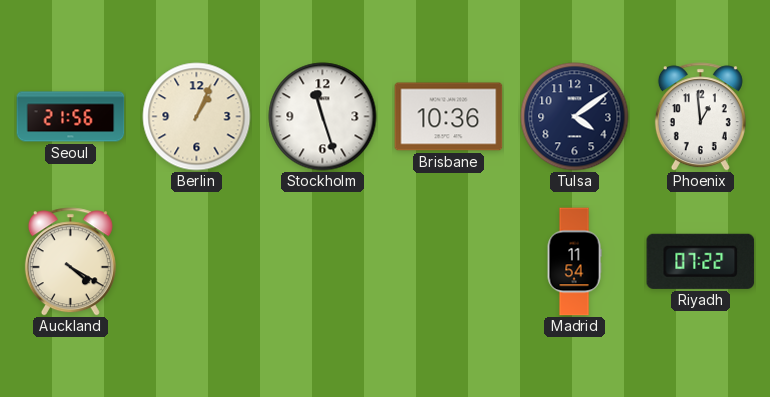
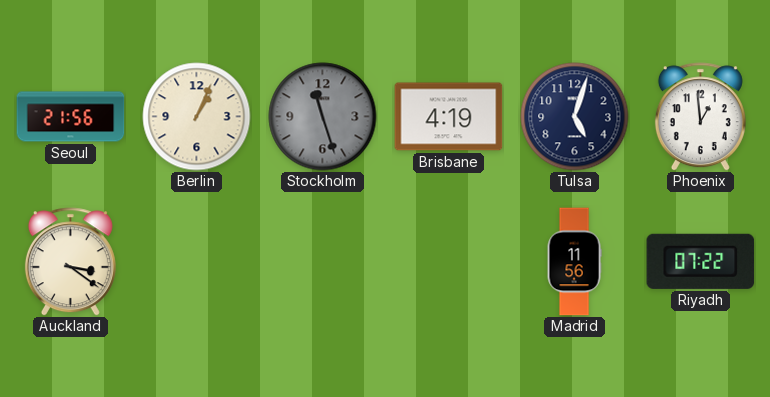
Stockholm dial: white -> grey
Brisbane: 10:36 -> 4:19
Tulsa: 4:09 -> 5:03
Auckland: 4:20 -> 3:21
Madrid: 11:54 -> 11:56
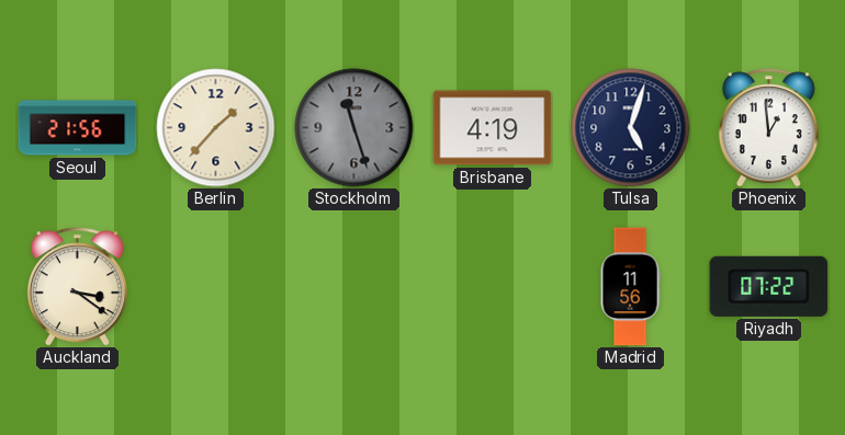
Berlin: 1:04 -> 1:37
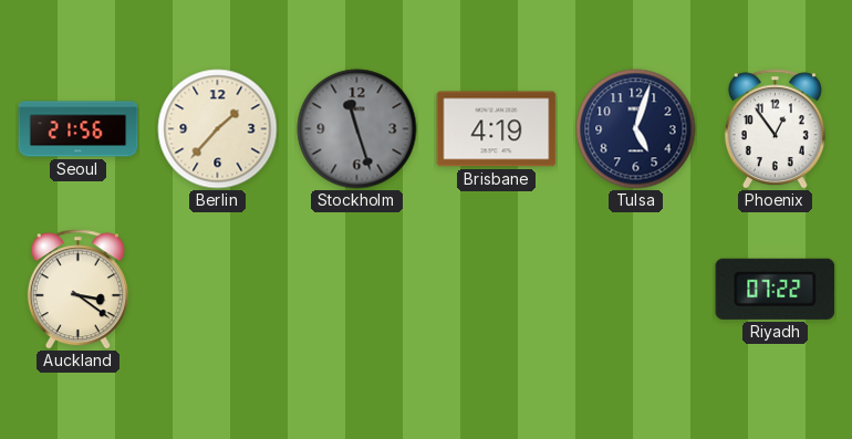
Phoenix: 12:59 -> 12:54
Madrid: 11:56 -> none
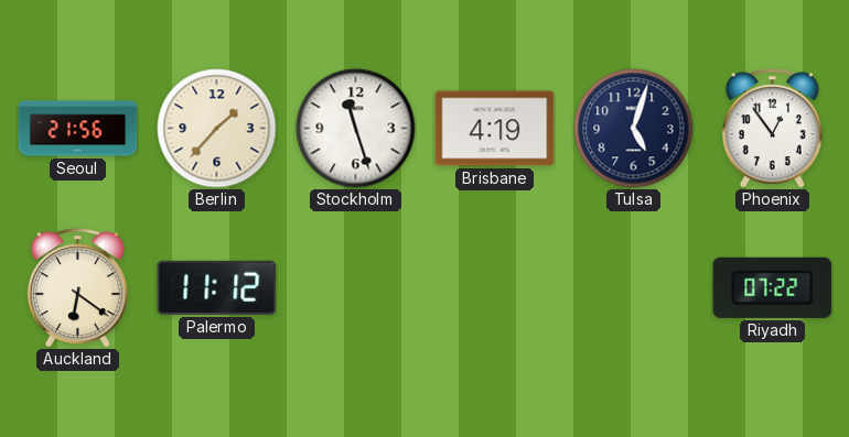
Stockholm dial: grey -> white
Auckland: 3:21 -> 6:21
Palermo: none -> 11:12
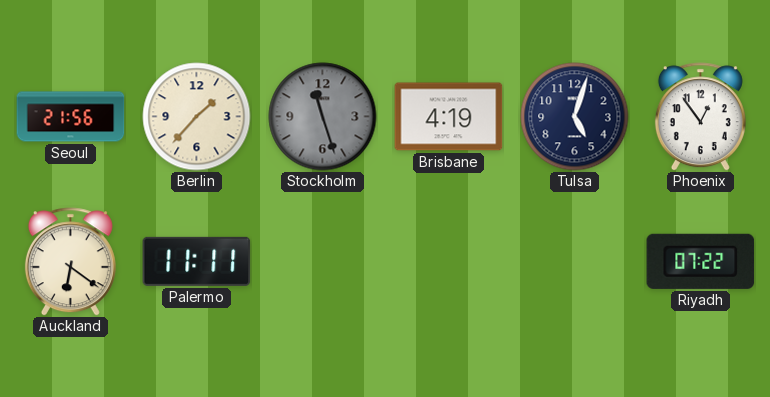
Stockholm dial: white -> grey
Palermo: 11:12 -> 11:11
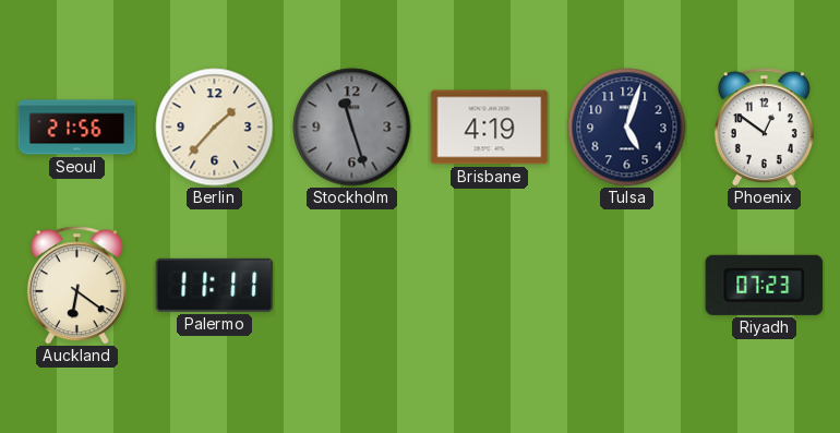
Phoenix: 12:54 -> 12:51
Riyadh: 07:22 -> 07:23
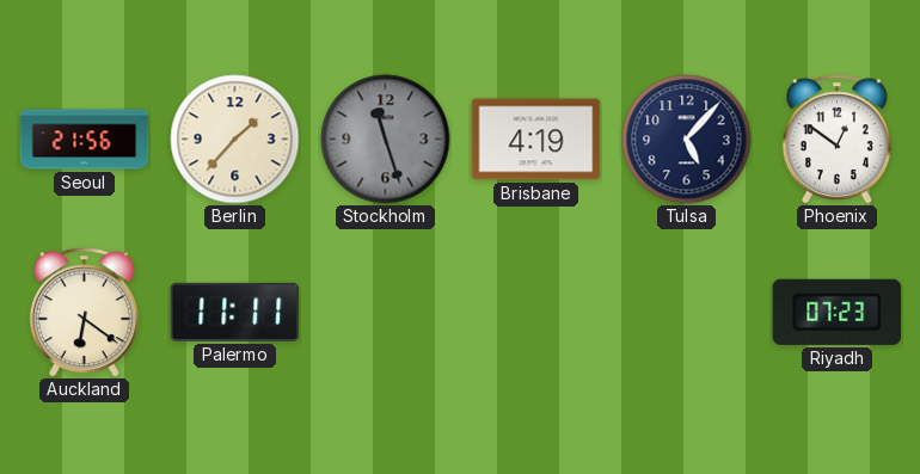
Tulsa: 5:03 -> 5:07
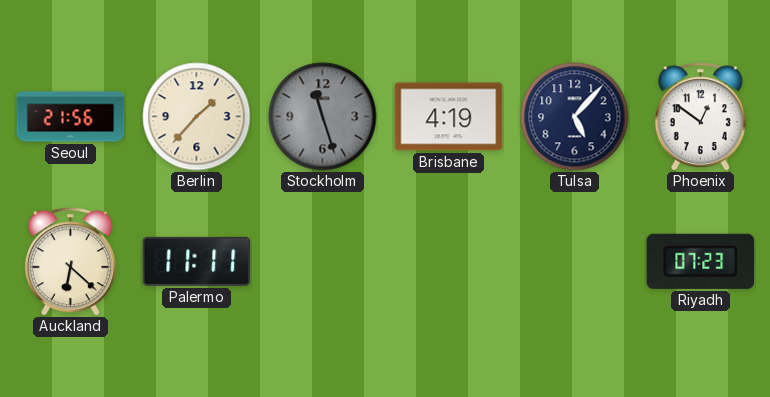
Auckland: 6:21 -> 6:22
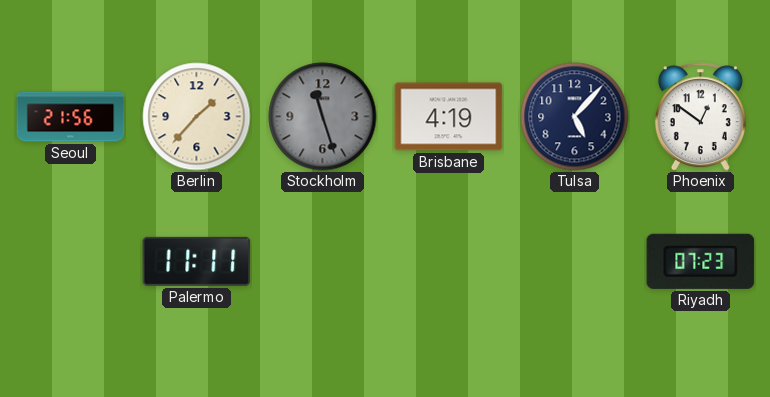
Auckland: 6:22 -> none
